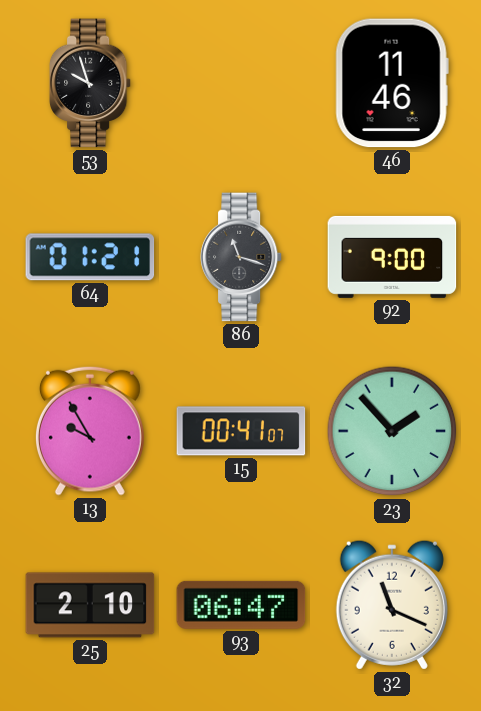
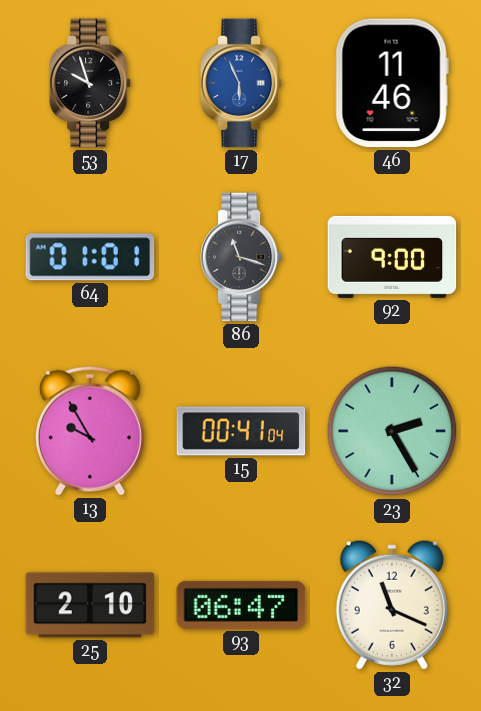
17: none -> 5:56
64: 01:21 -> 01:01
15: 00:41:07 -> 00:41:04
23: 1:53 -> 2:25
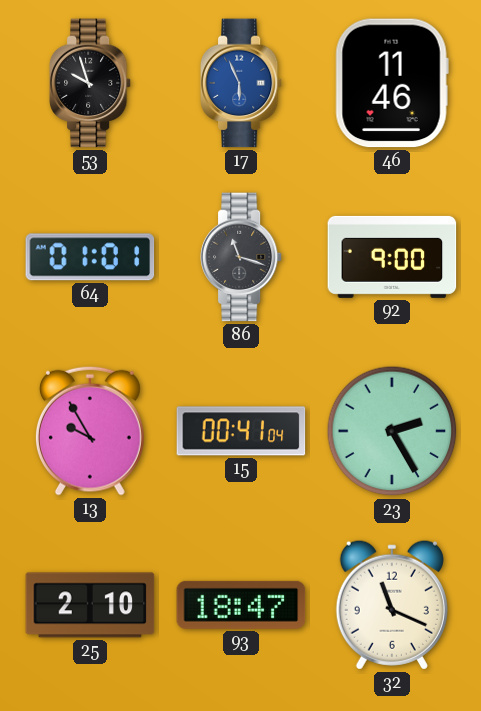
93: 06:47 -> 18:47
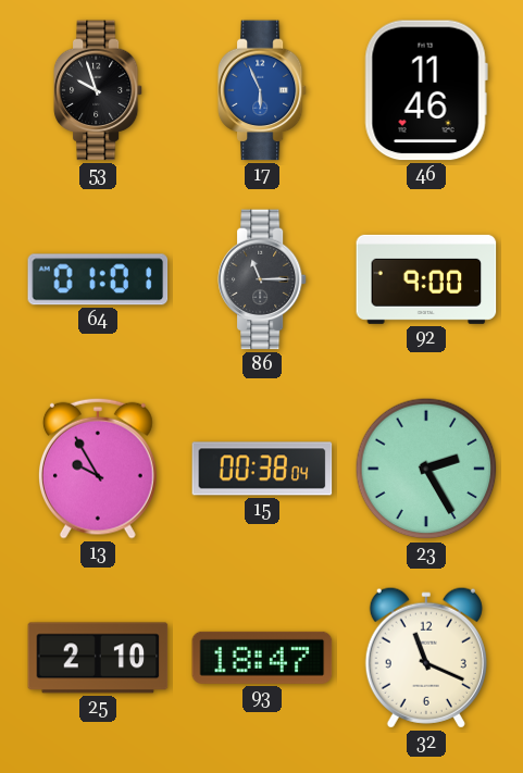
86: 11:18 -> 11:15
15: 00:41 -> 00:38
